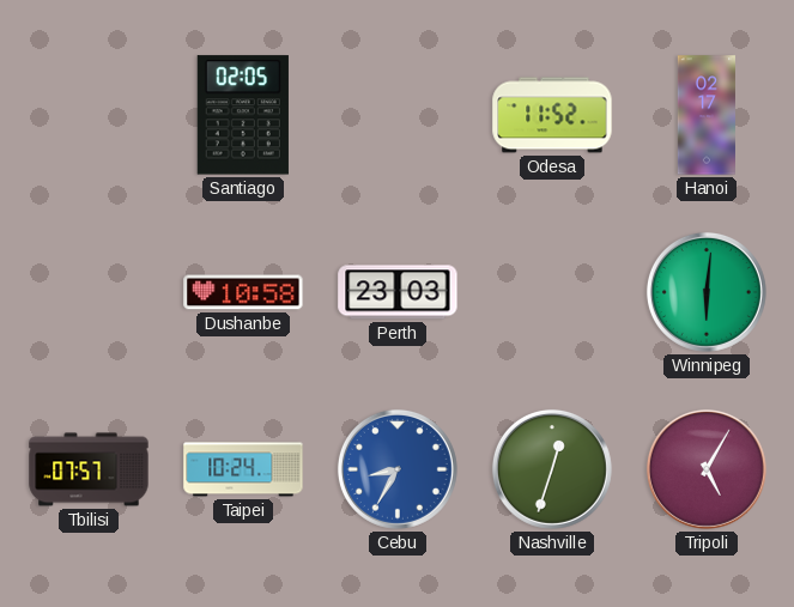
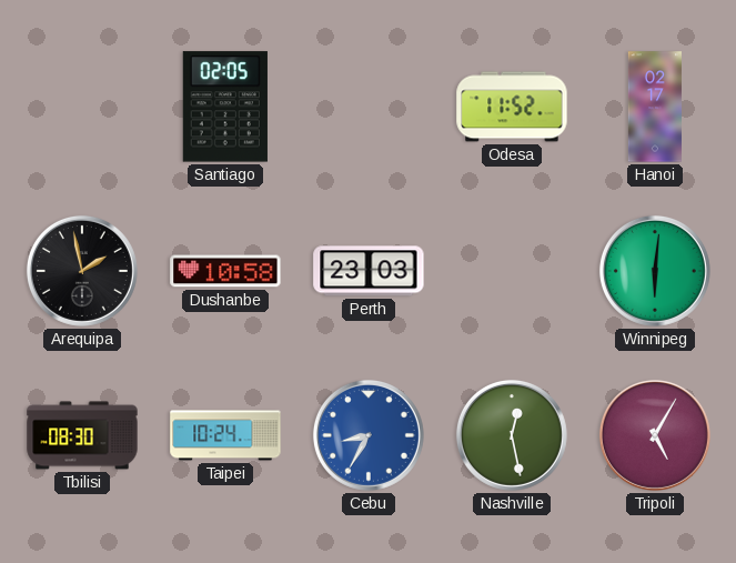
Arequipa: none -> 1:58
Tbilisi: 07:57 -> 08:30
Nashville: 12:33 -> 12:28
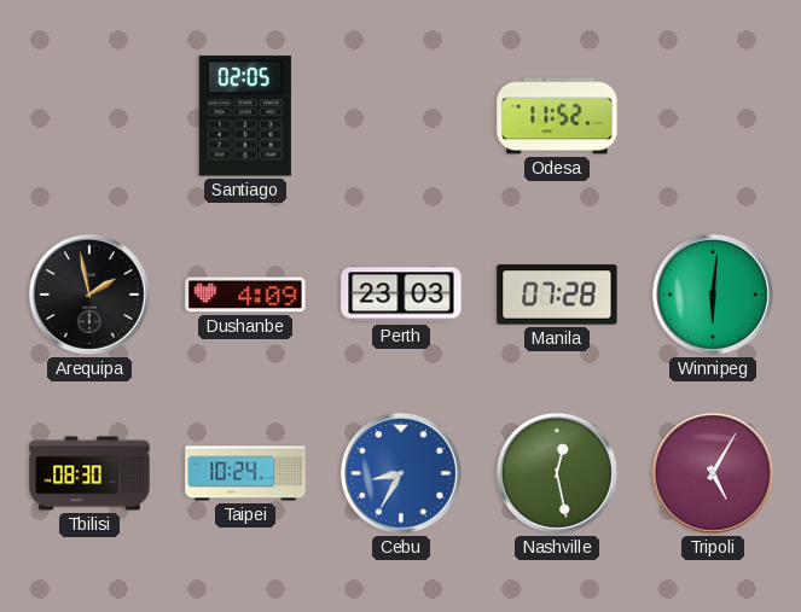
Hanoi: 02:17 -> none
Dushanbe: 10:58 -> 4:09
Manila: none -> 07:28
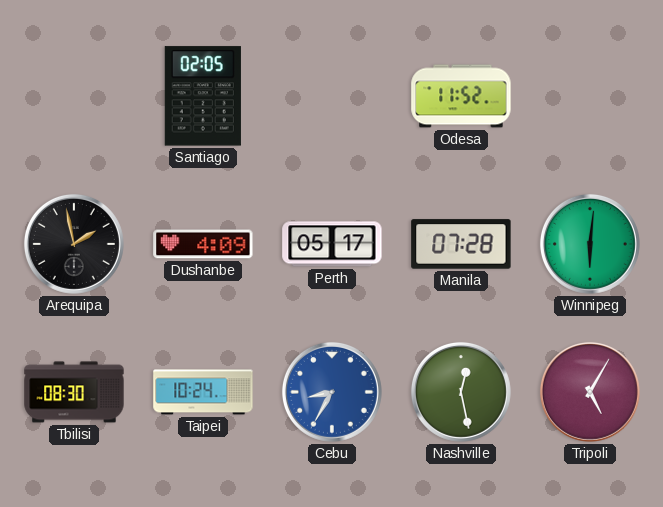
Perth: 23:03 -> 05:17
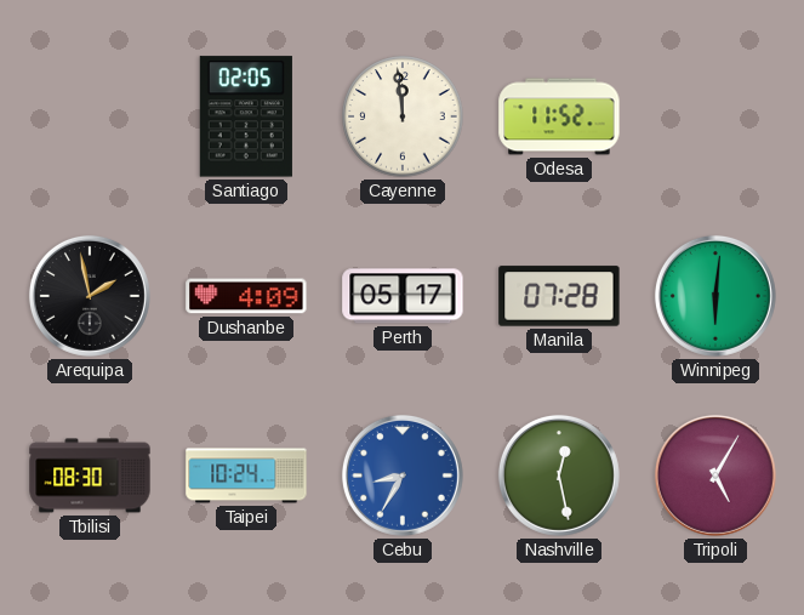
Cayenne: none -> 11:59
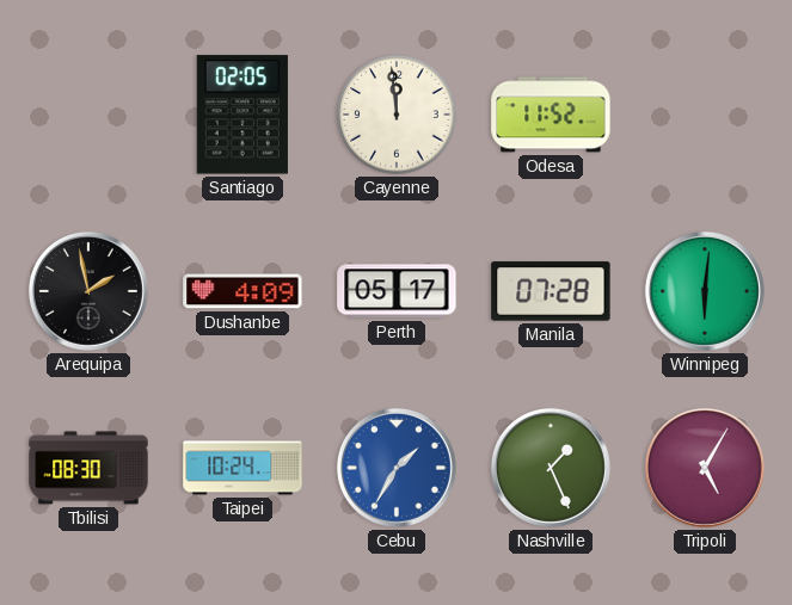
Cebu: 8:35 -> 1:35
Nashville: 12:28 -> 1:26
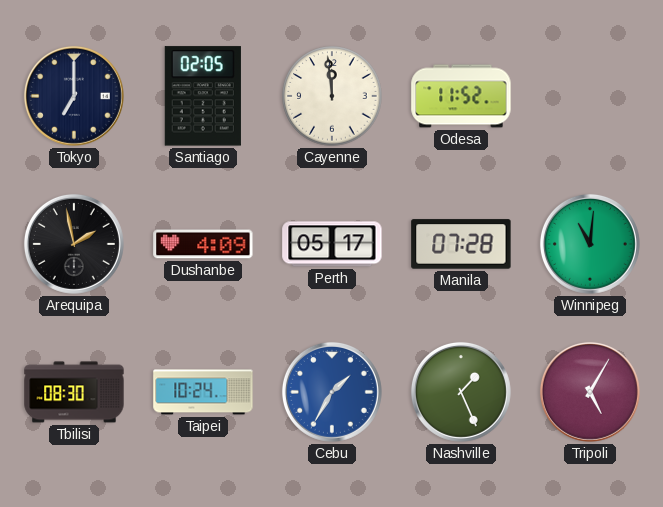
Tokyo: none -> 7:00
Winnipeg: 6:01 -> 11:01
